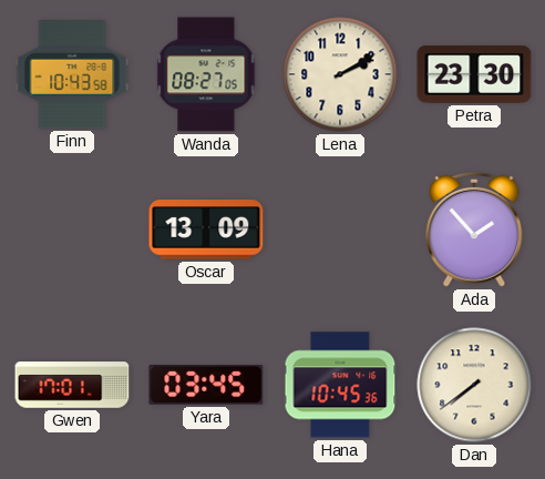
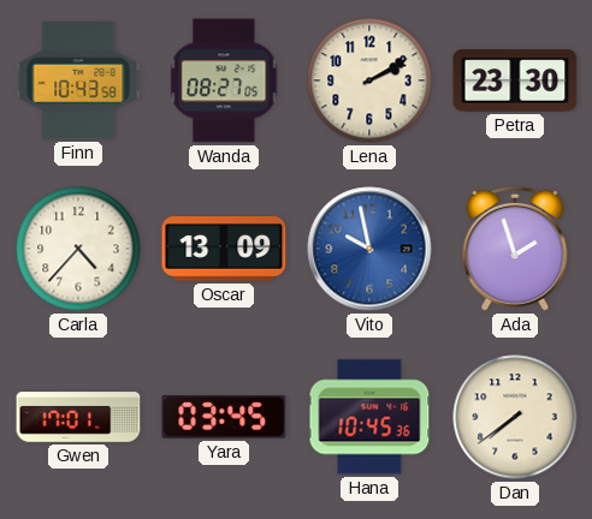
Carla: none -> 4:37
Vito: none -> 9:58
Ada: 1:53 -> 1:57
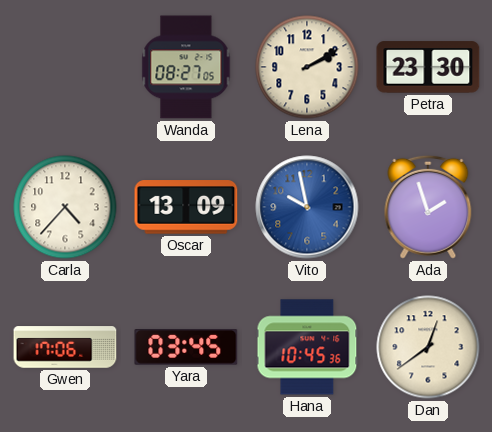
Finn: 10:43 -> none
Gwen: 17:01 -> 17:06
Dan: 7:39 -> 12:39
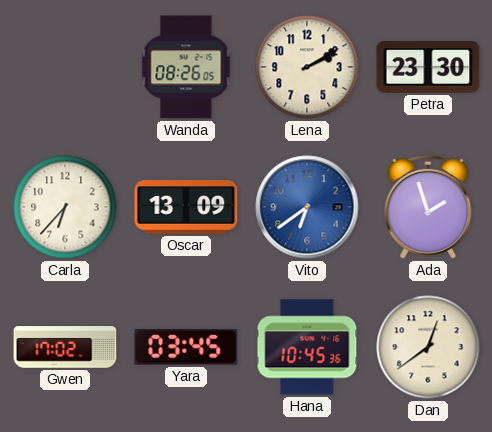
Wanda: 08:27 -> 08:26
Carla: 4:37 -> 6:37
Vito: 9:58 -> 6:39
Gwen: 17:06 -> 17:02
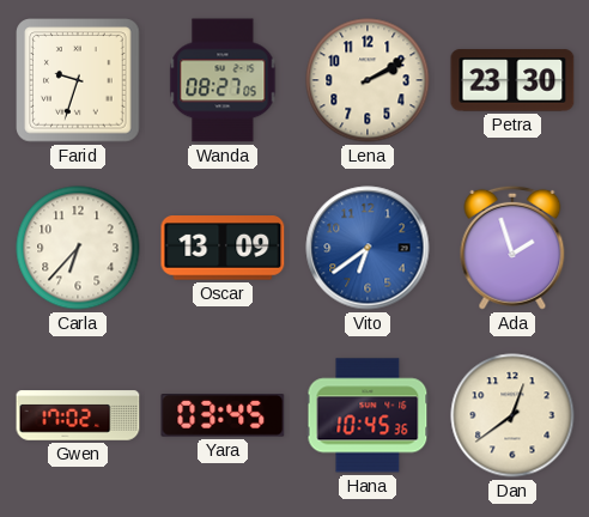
Farid: none -> 9:33
Wanda: 08:26 -> 08:27
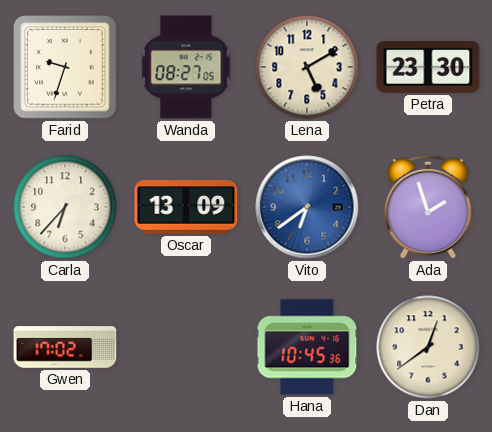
Lena: 2:10 -> 5:10
Yara: 03:45 -> none
